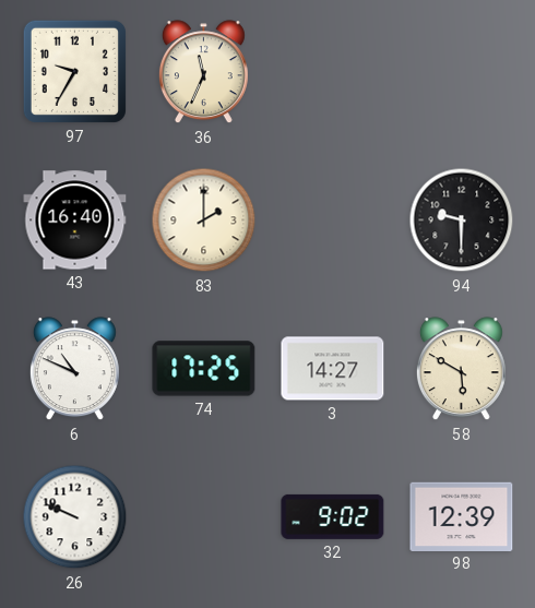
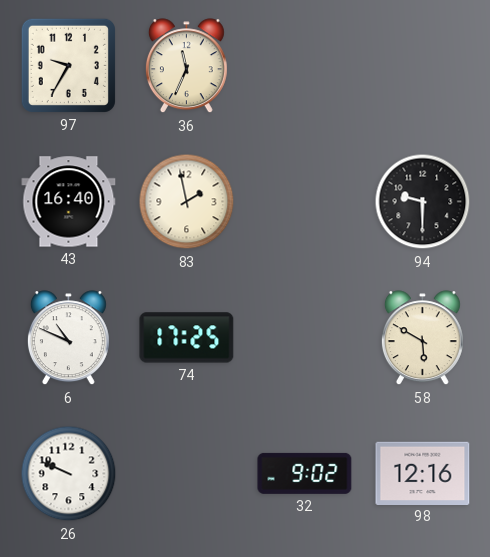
83: 2:00 -> 1:58
3: 14:27 -> none
98: 12:39 -> 12:16
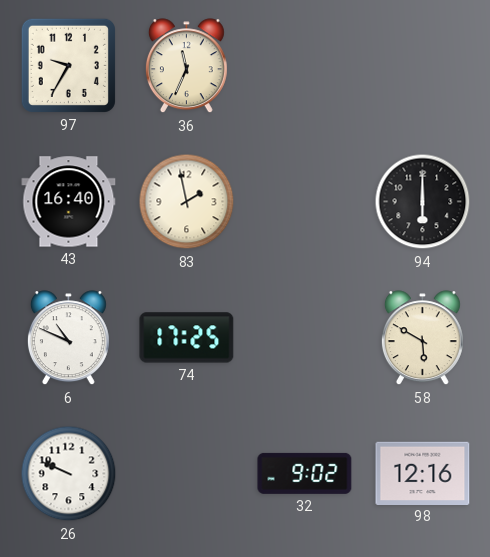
94: 9:30 -> 6:00
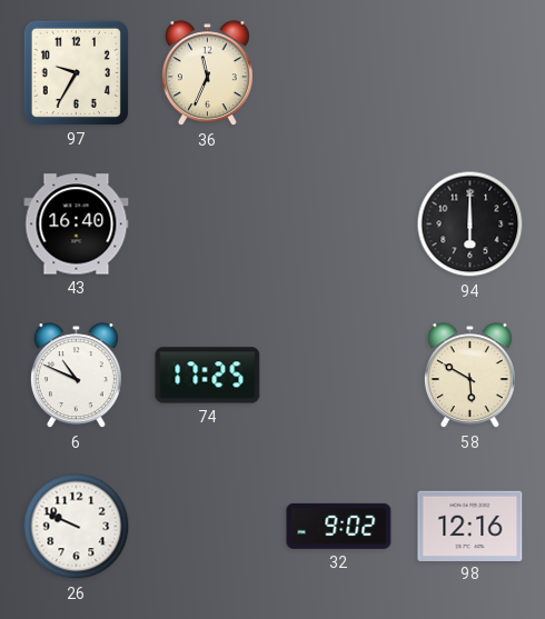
83: 1:58 -> none
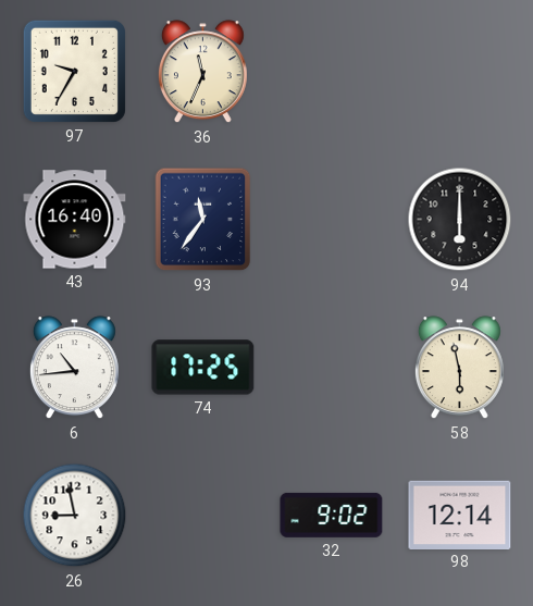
93: none -> 11:36
6: 10:49 -> 10:44
58: 5:50 -> 5:58
26: 9:49 -> 8:58
98: 12:16 -> 12:14
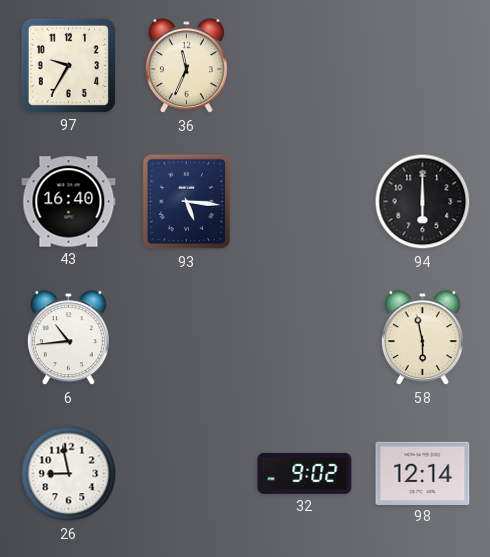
93: 11:36 -> 5:16
74: 17:25 -> none
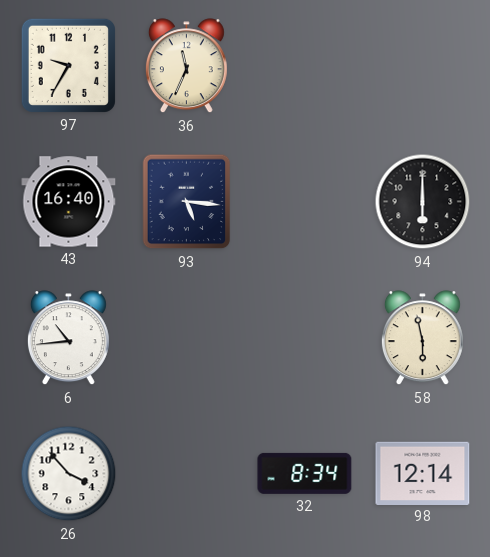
26: 8:58 -> 3:53
32: 9:02 -> 8:34
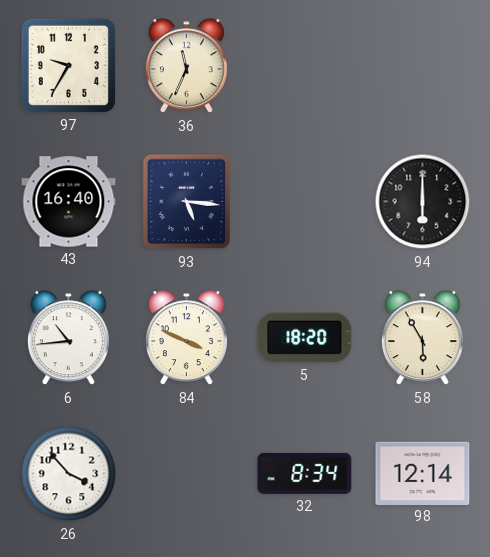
84: none -> 3:49
5: none -> 18:20
58: 5:58 -> 5:55
